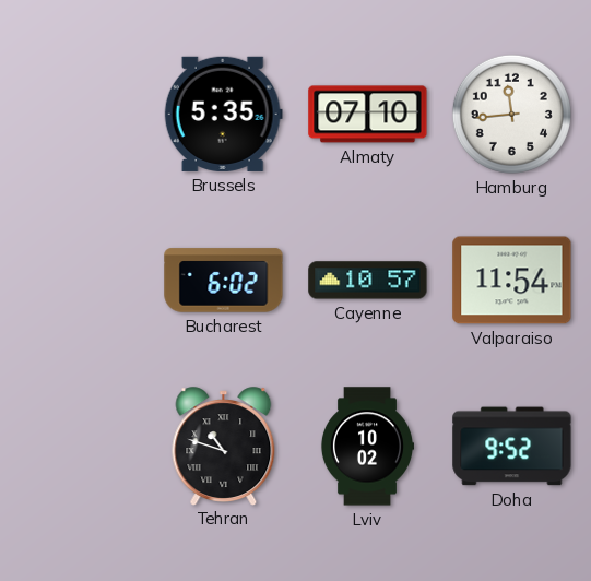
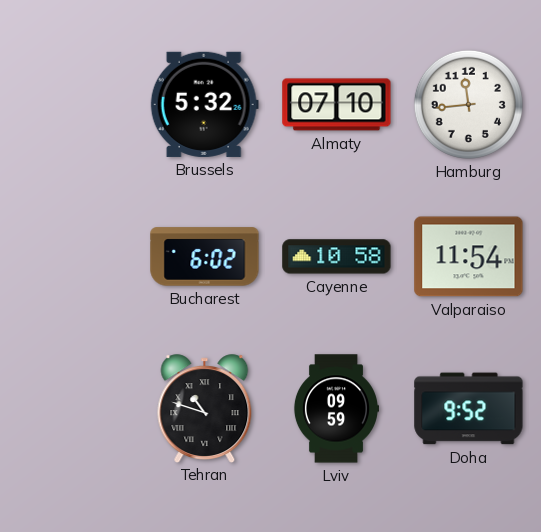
Brussels: 5:35 -> 5:32
Cayenne: 10:57 -> 10:58
Lviv: 10:02 -> 09:59
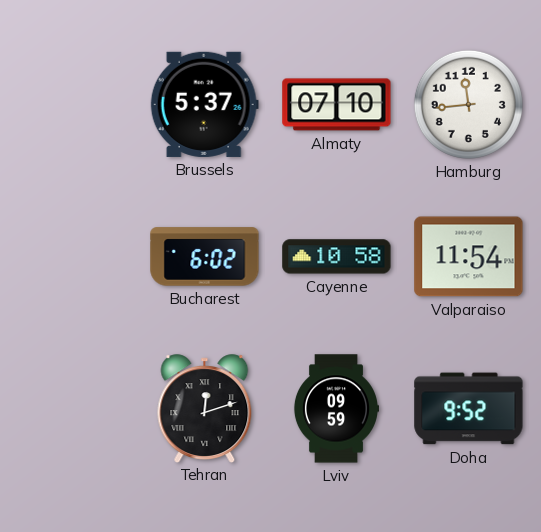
Brussels: 5:32 -> 5:37
Tehran: 10:48 -> 12:12
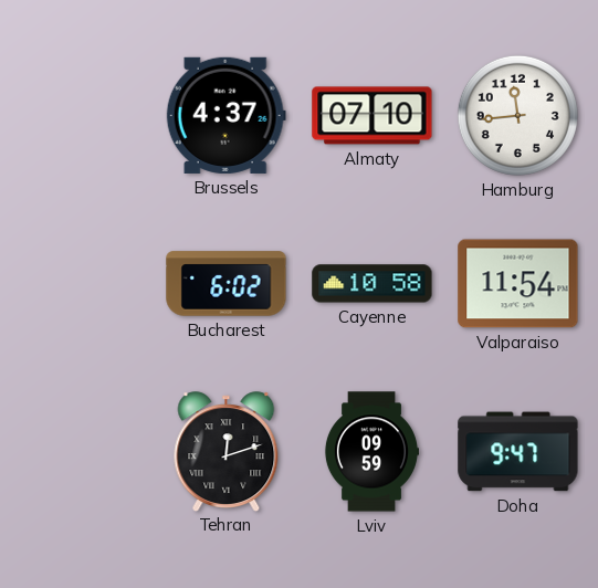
Brussels: 5:37 -> 4:37
Doha: 9:52 -> 9:47
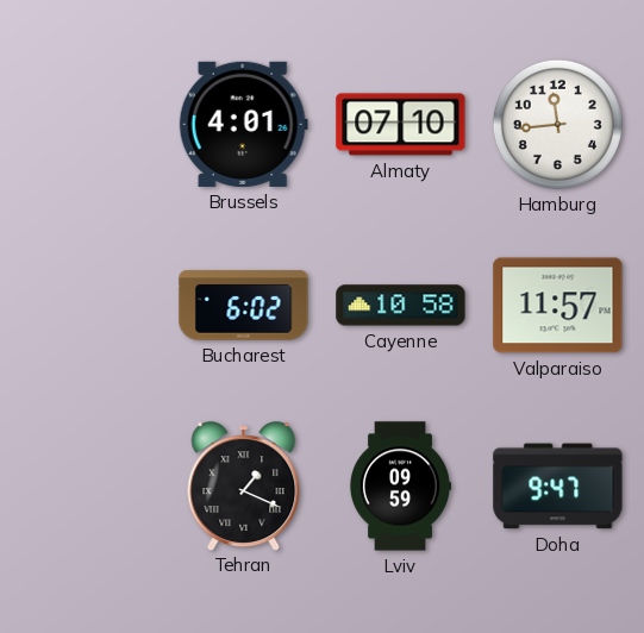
Brussels: 4:37 -> 4:01
Valparaiso: 11:54 -> 11:57
Tehran: 12:12 -> 1:19
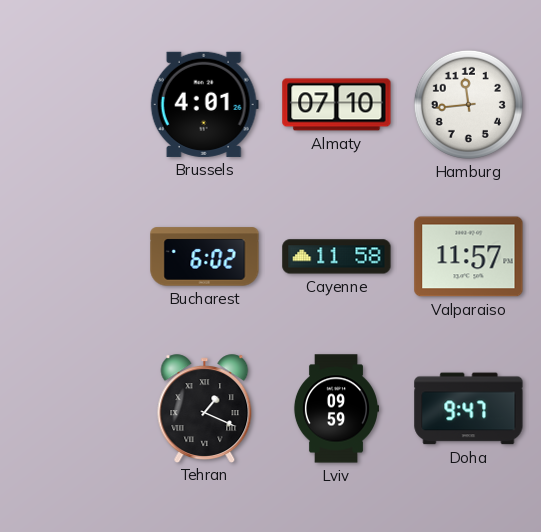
Cayenne: 10:58 -> 11:58
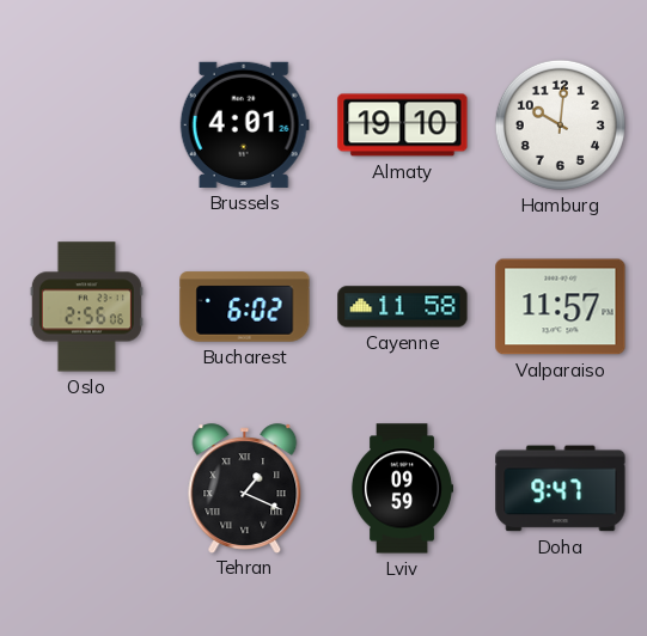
Almaty: 07:10 -> 19:10
Hamburg: 11:44 -> 10:01
Oslo: none -> 2:56
